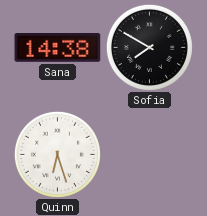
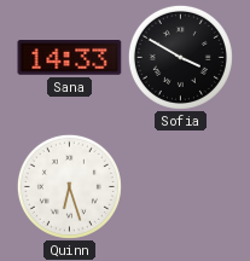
Sana: 14:38 -> 14:33
Sofia: 7:50 -> 3:50
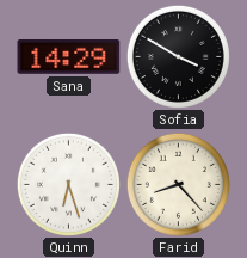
Sana: 14:33 -> 14:29
Farid: none -> 8:23
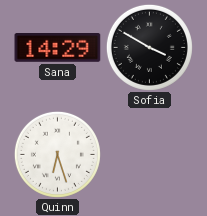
Farid: 8:23 -> none
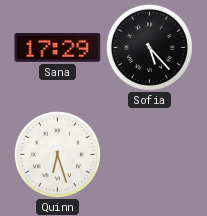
Sana: 14:29 -> 17:29
Sofia: 3:50 -> 5:23
